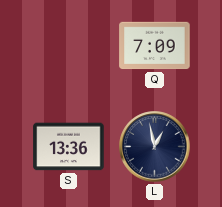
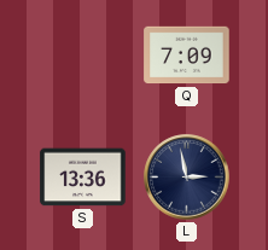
L: 12:58 -> 2:58
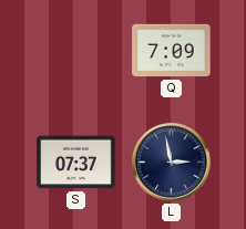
S: 13:36 -> 07:37
